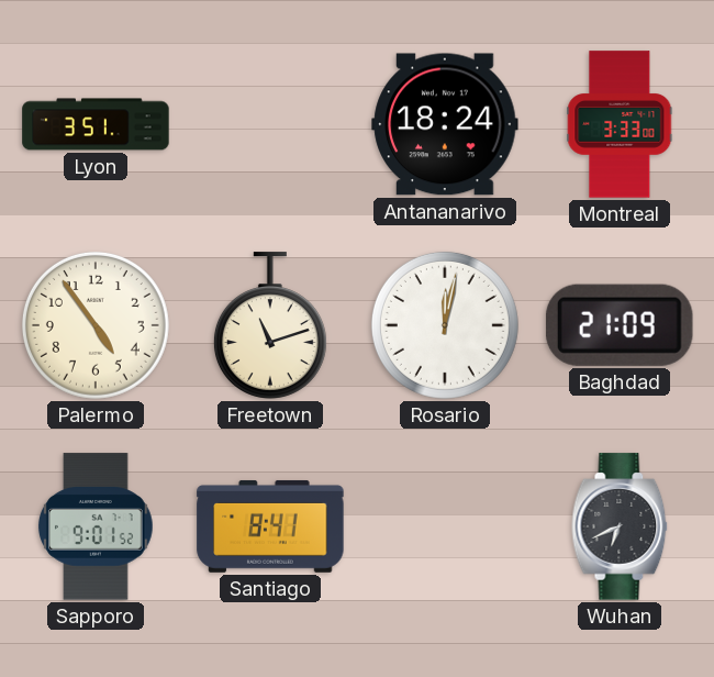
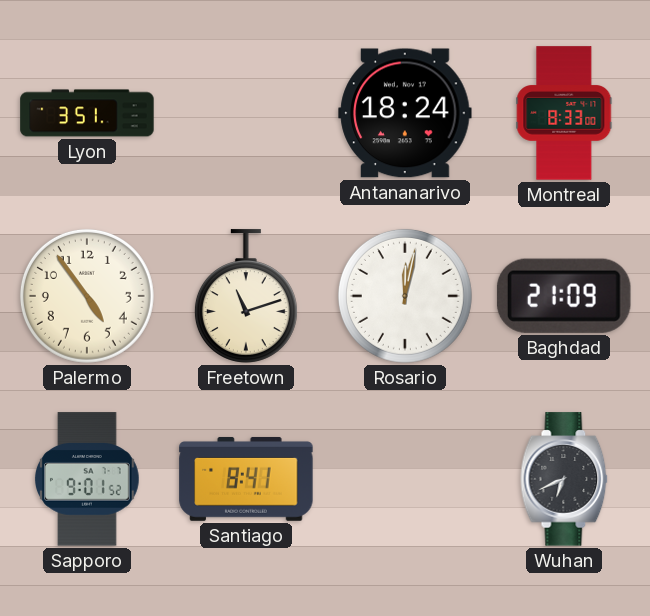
Montreal: 3:33 -> 8:33
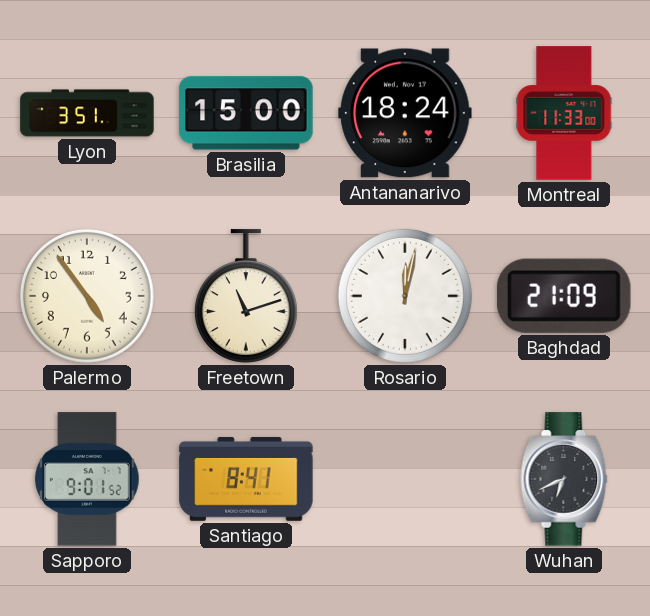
Brasilia: none -> 15:00
Montreal: 8:33 -> 11:33
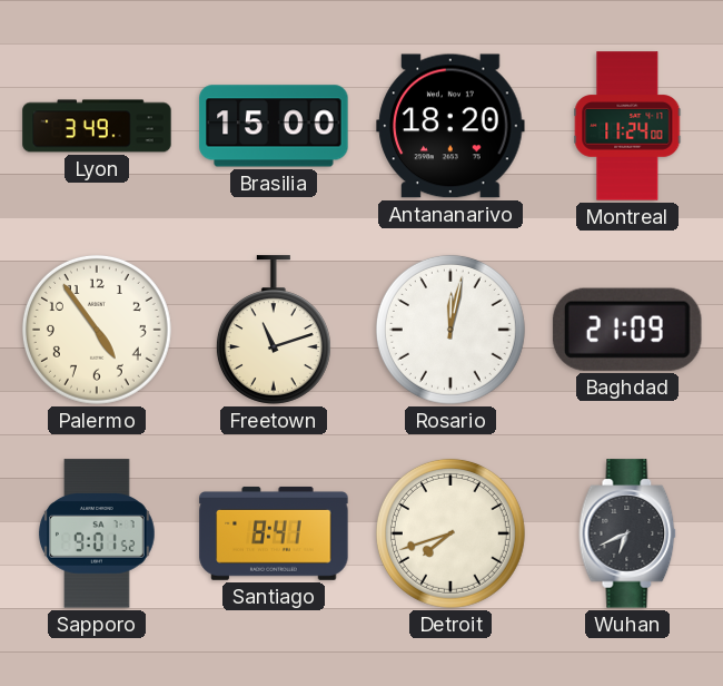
Lyon: 3:51 -> 3:49
Antananarivo: 18:24 -> 18:20
Montreal: 11:33 -> 11:24
Detroit: none -> 7:42
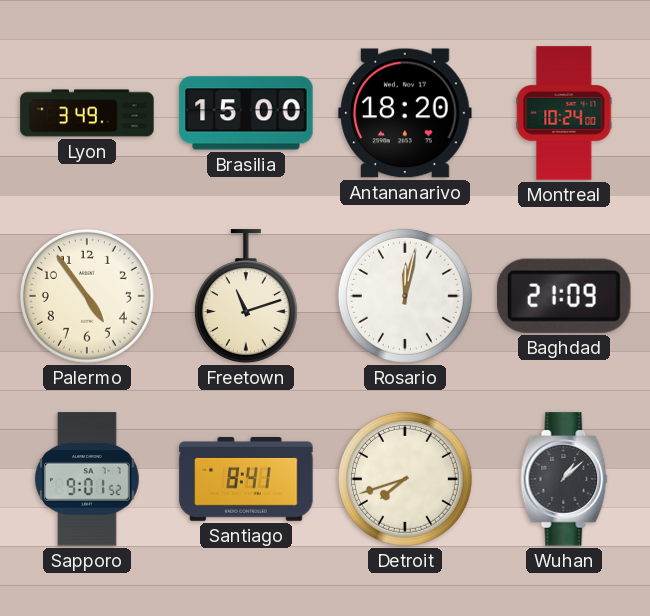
Montreal: 11:24 -> 10:24
Wuhan: 6:41 -> 1:08
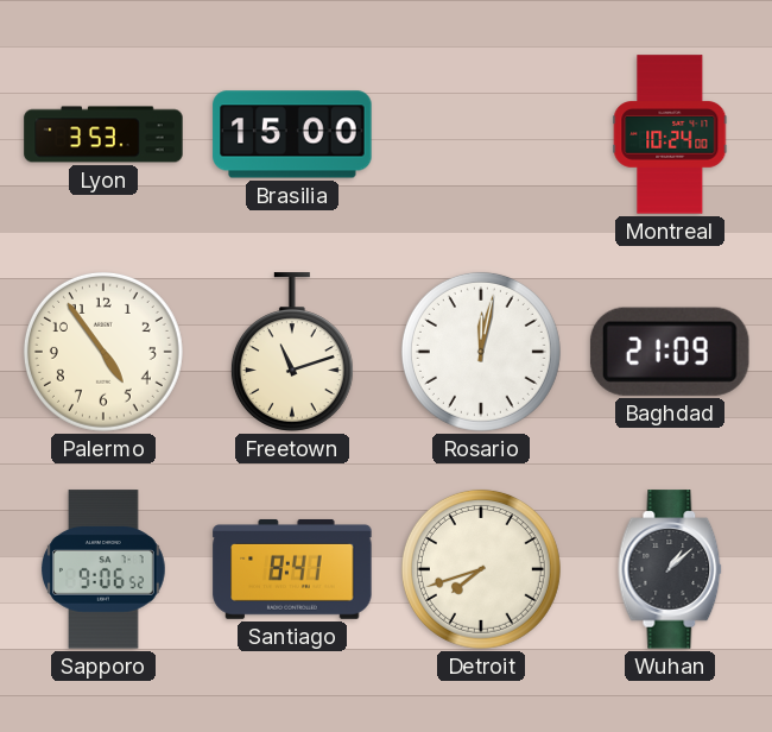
Lyon: 3:49 -> 3:53
Antananarivo: 18:20 -> none
Sapporo: 9:01 -> 9:06
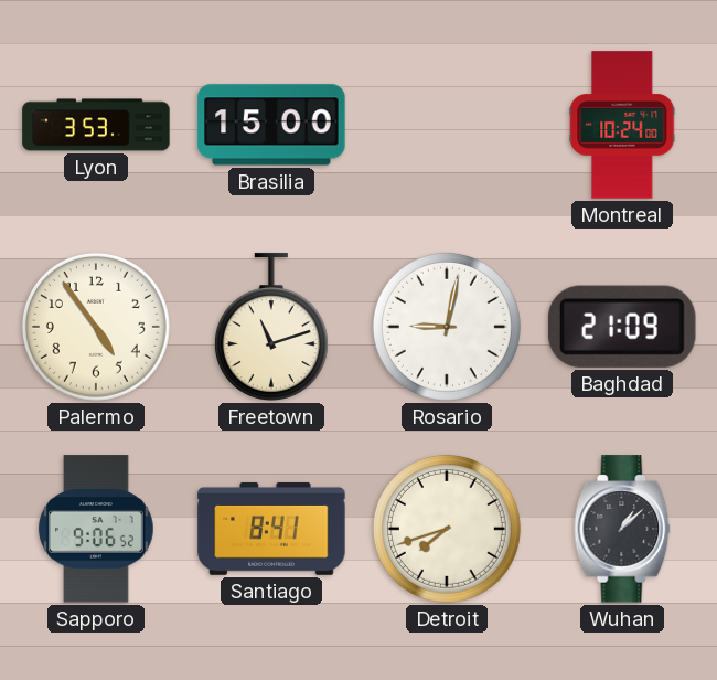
Rosario: 12:02 -> 9:02
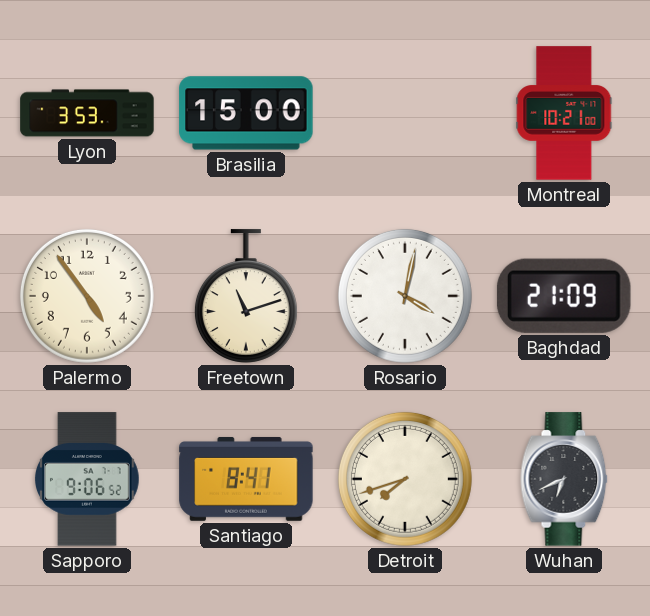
Montreal: 10:24 -> 10:21
Rosario: 9:02 -> 4:02
Wuhan: 1:08 -> 6:41
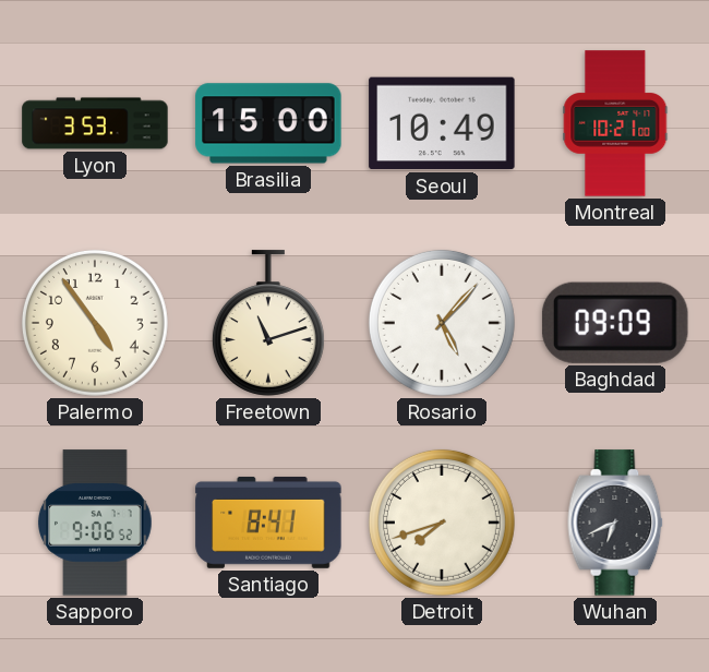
Seoul: none -> 10:49
Rosario: 4:02 -> 5:07
Baghdad: 21:09 -> 09:09
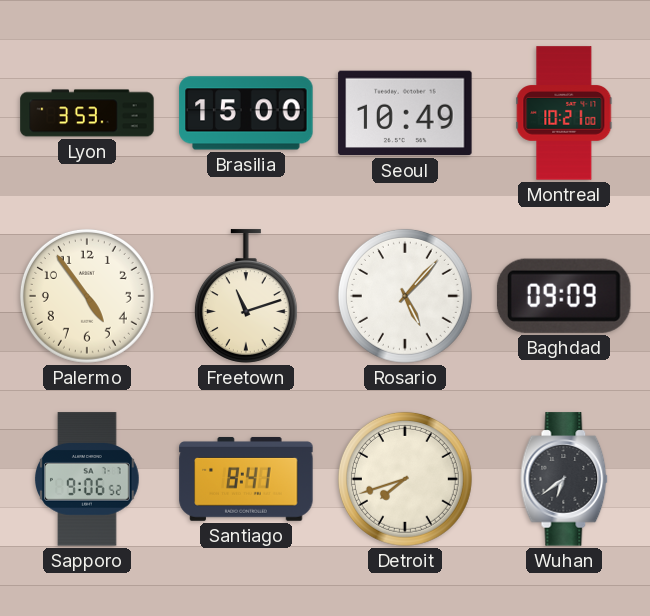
Wuhan: 6:41 -> 6:39
